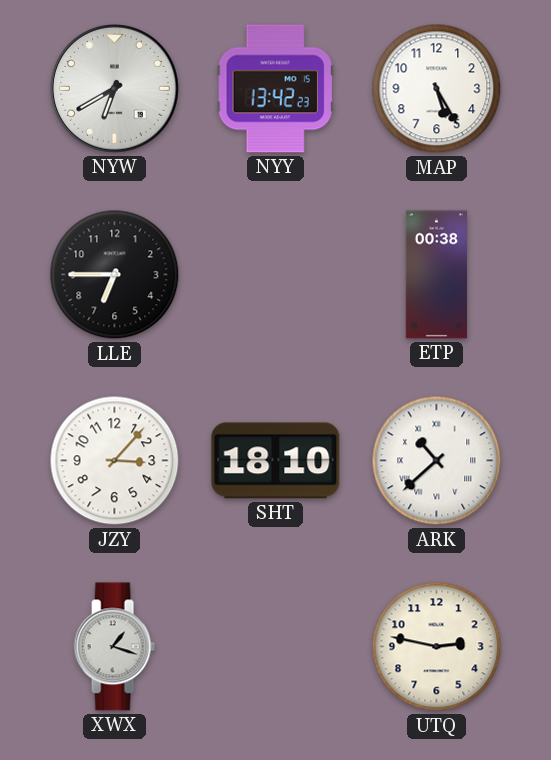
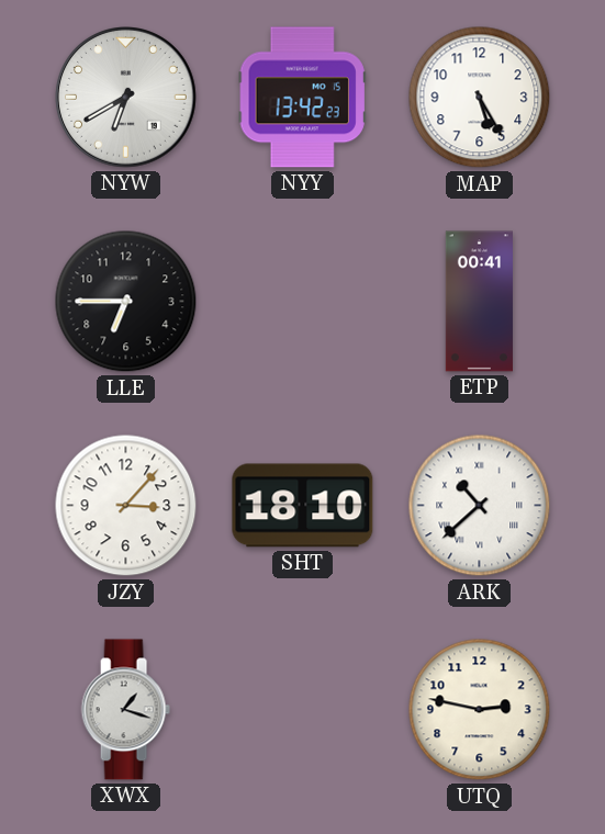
ETP: 00:38 -> 00:41
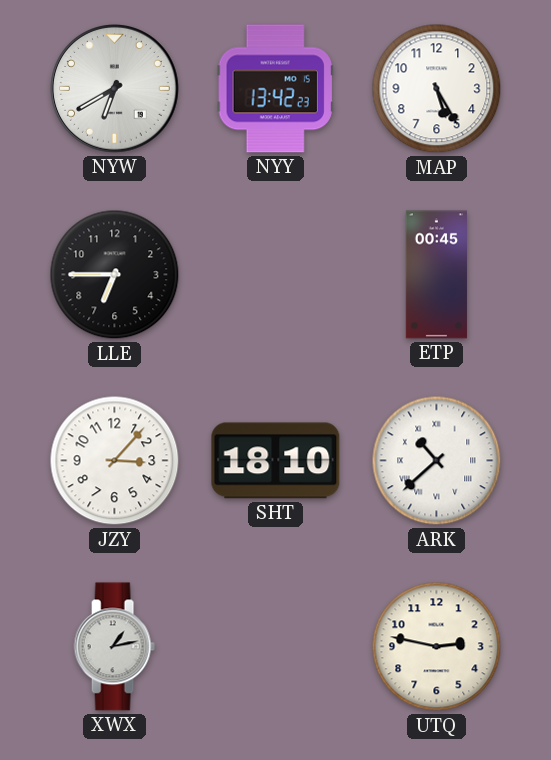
ETP: 00:41 -> 00:45
XWX: 1:18 -> 1:13
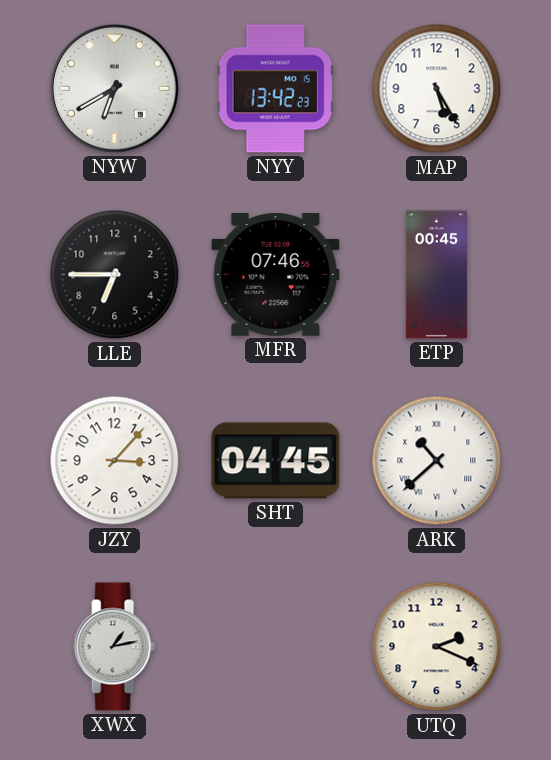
MFR: none -> 07:46
SHT: 18:10 -> 04:45
UTQ: 2:47 -> 2:19
